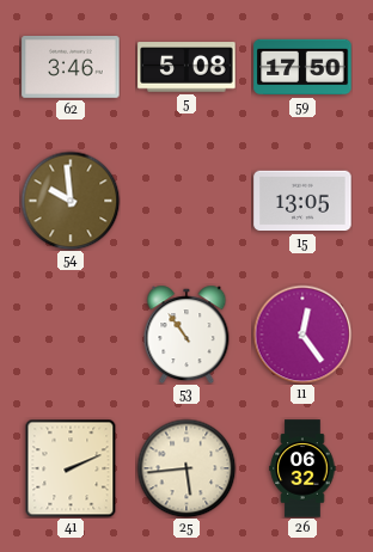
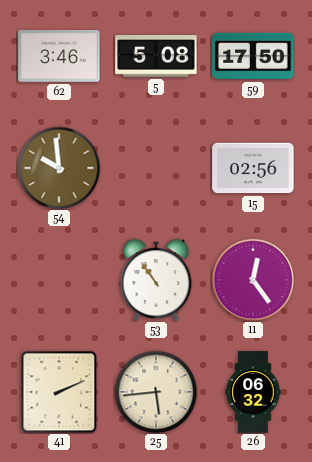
15: 13:05 -> 02:56
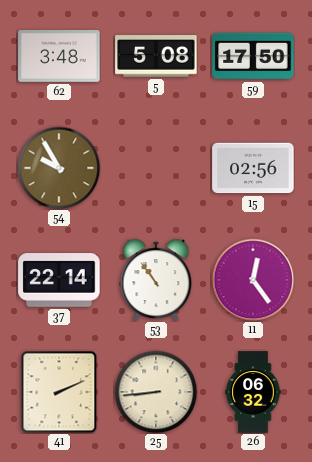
62: 3:46 -> 3:48
54: 9:59 -> 9:55
37: none -> 22:14
25: 5:44 -> 8:44
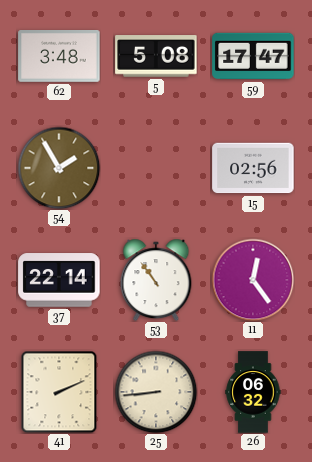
59: 17:50 -> 17:47
54: 9:55 -> 1:55
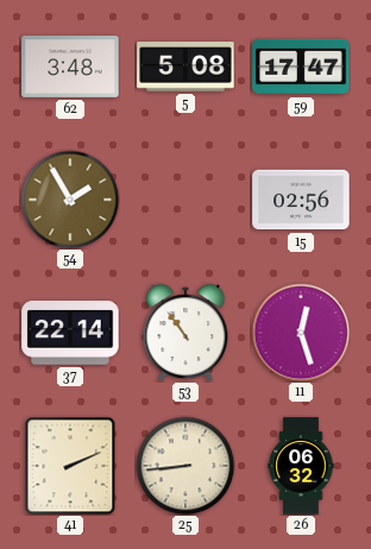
11: 12:24 -> 12:27
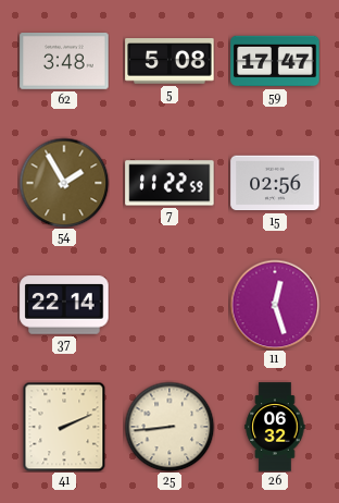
7: none -> 11:22
53: 10:54 -> none
